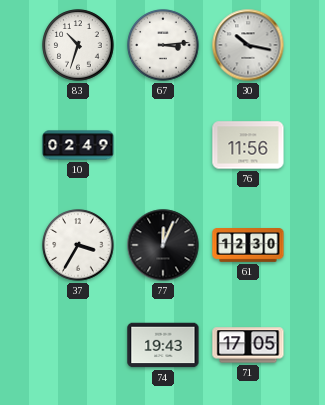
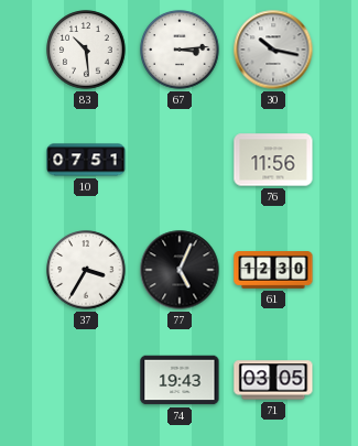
83: 10:33 -> 10:29
10: 02:49 -> 07:51
77: 12:04 -> 5:04
71: 17:05 -> 03:05
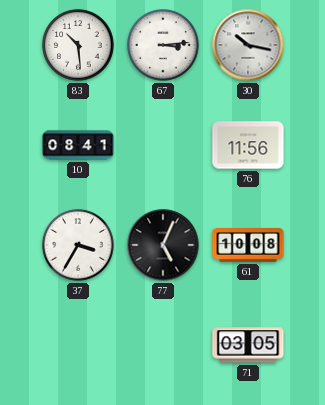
10: 07:51 -> 08:41
61: 12:30 -> 10:08
74: 19:43 -> none
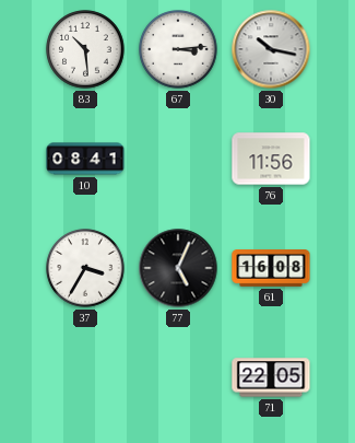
61: 10:08 -> 16:08
71: 03:05 -> 22:05
